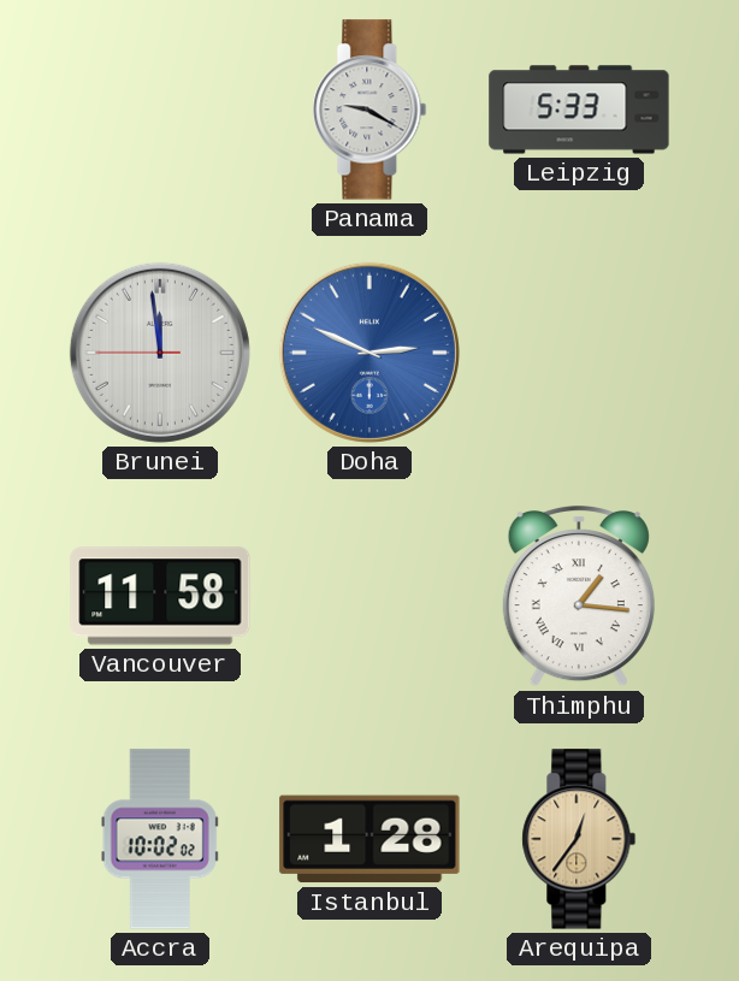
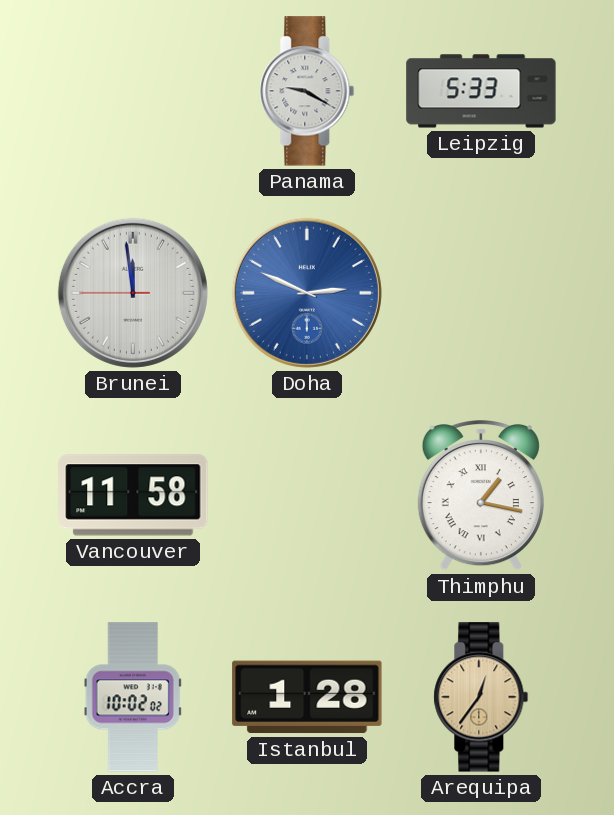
Thimphu: 1:16 -> 1:17
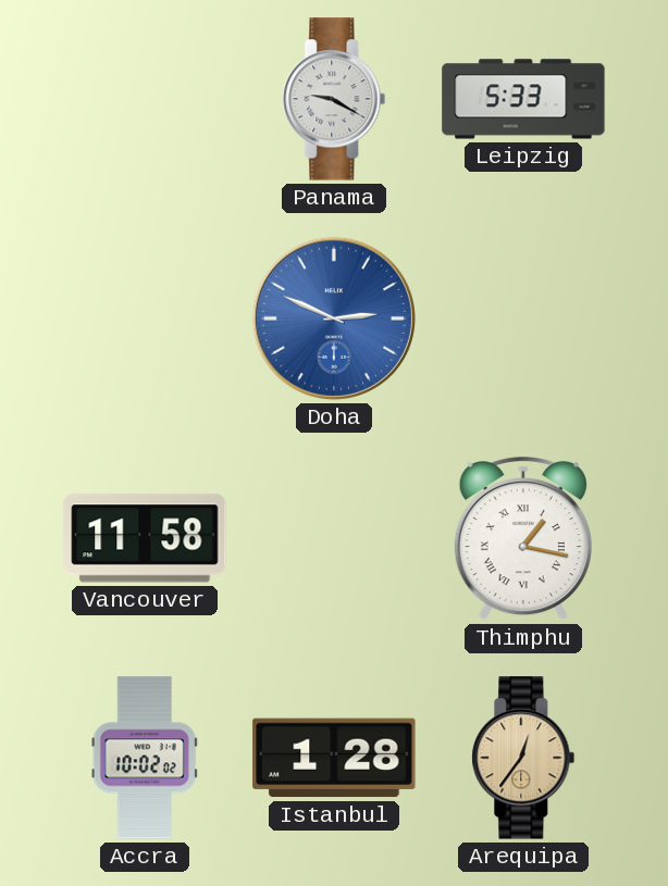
Brunei: 11:58 -> none
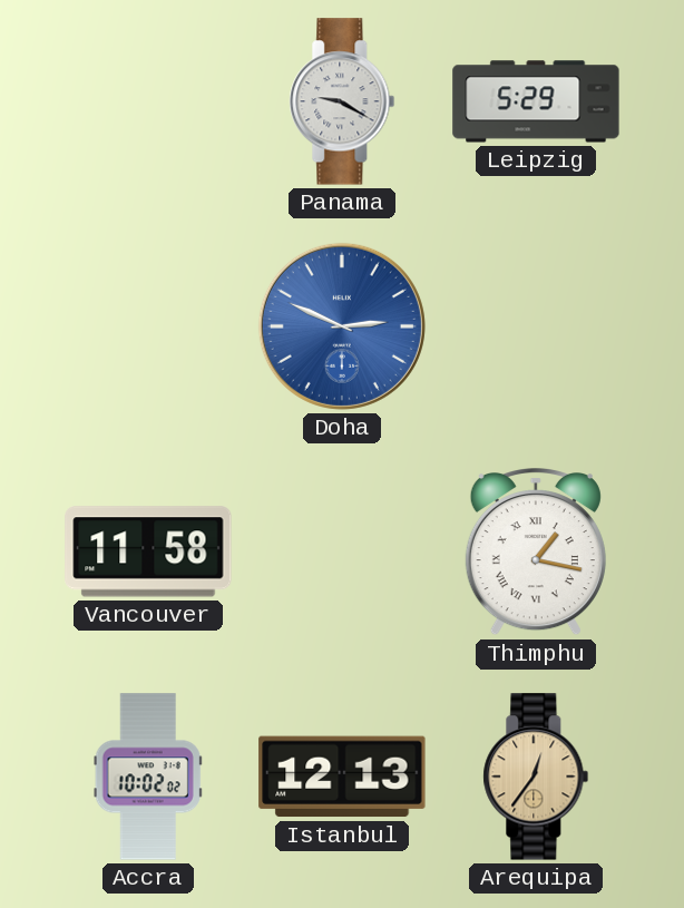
Leipzig: 5:33 -> 5:29
Istanbul: 1:28 -> 12:13
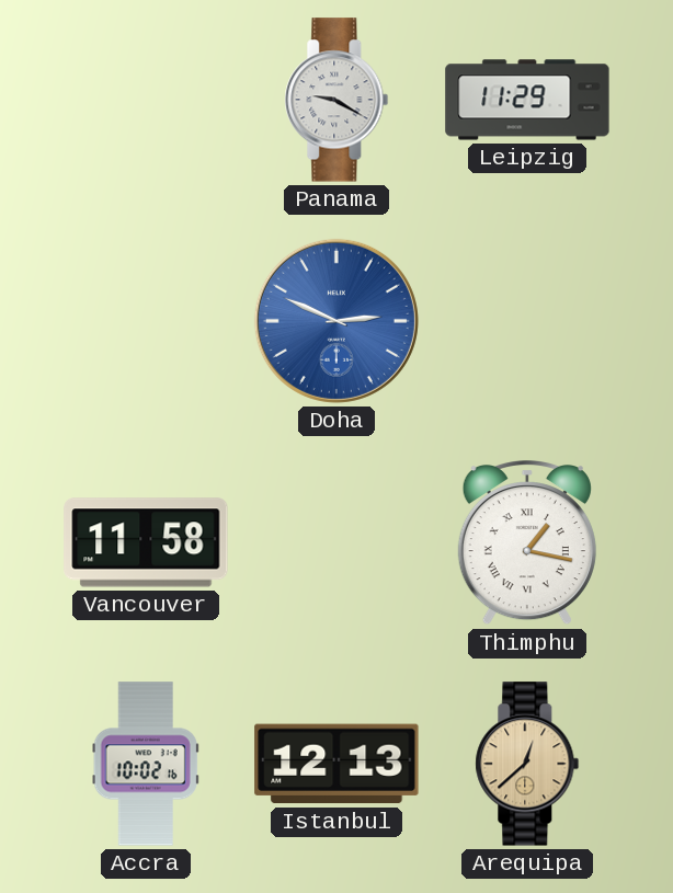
Leipzig: 5:29 -> 11:29
Accra: 10:02:02 -> 10:02:16
Arequipa: 12:36 -> 12:38
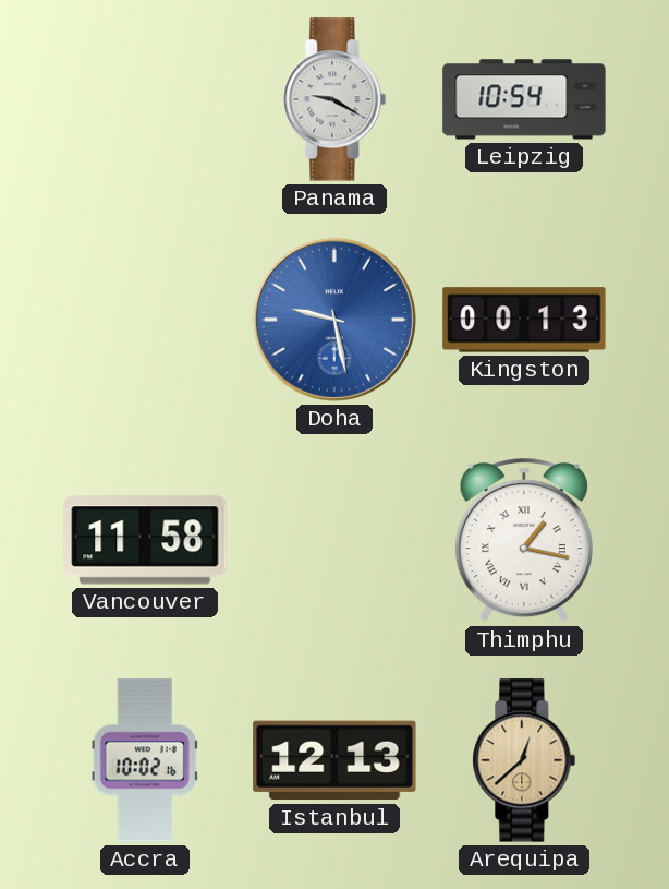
Leipzig: 11:29 -> 10:54
Doha: 2:49 -> 9:28
Kingston: none -> 00:13
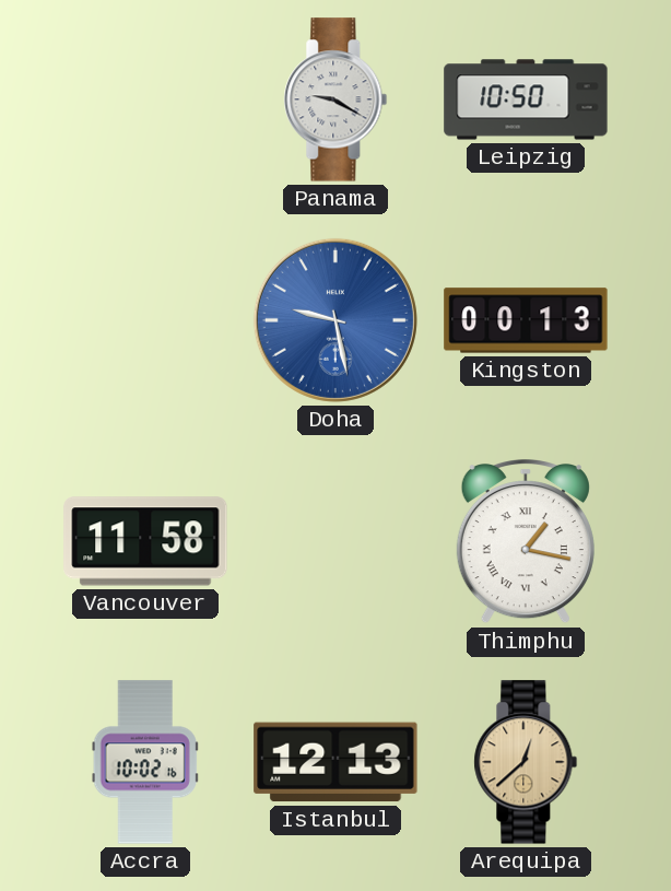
Leipzig: 10:54 -> 10:50
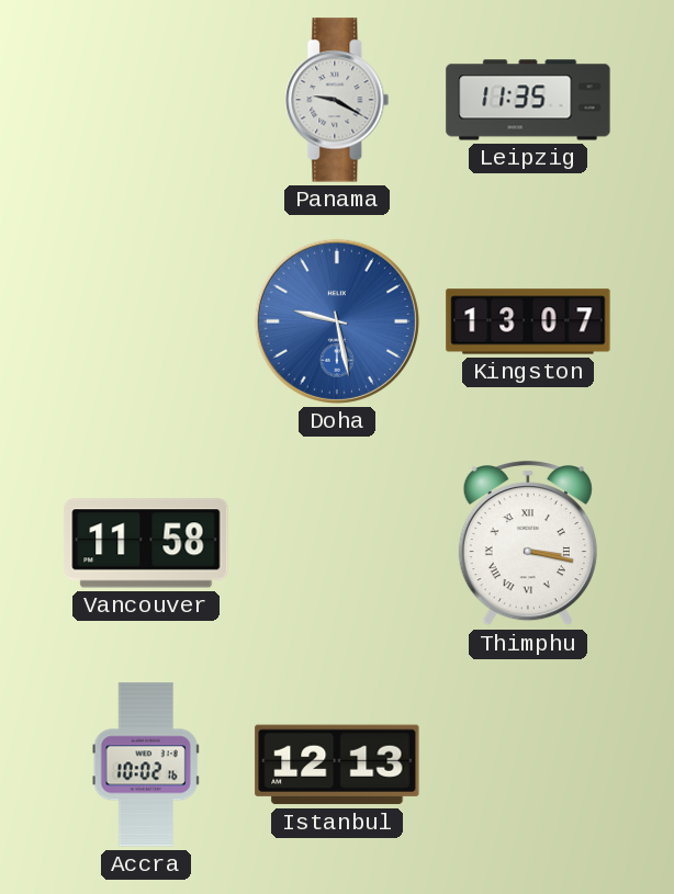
Leipzig: 10:50 -> 11:35
Kingston: 00:13 -> 13:07
Thimphu: 1:17 -> 3:17
Arequipa: 12:38 -> none
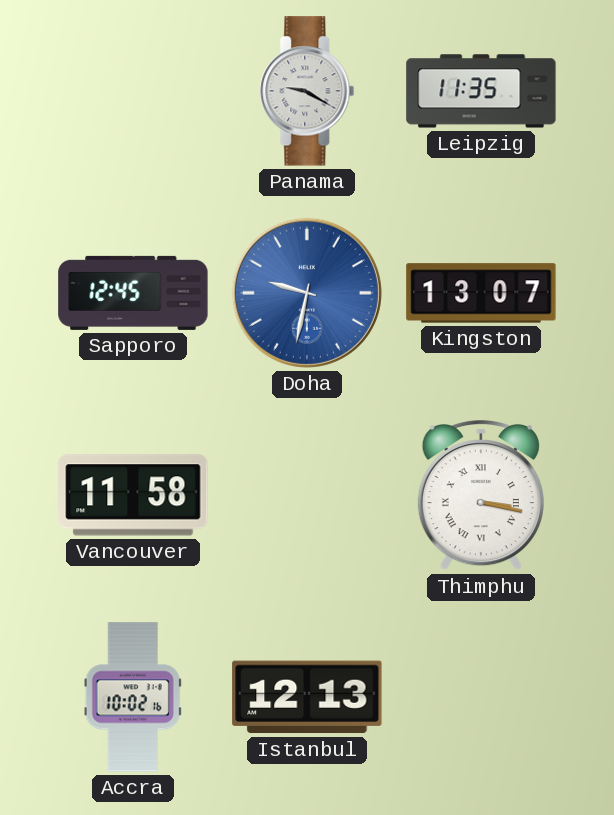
Sapporo: none -> 12:45
Doha: 9:28 -> 9:32
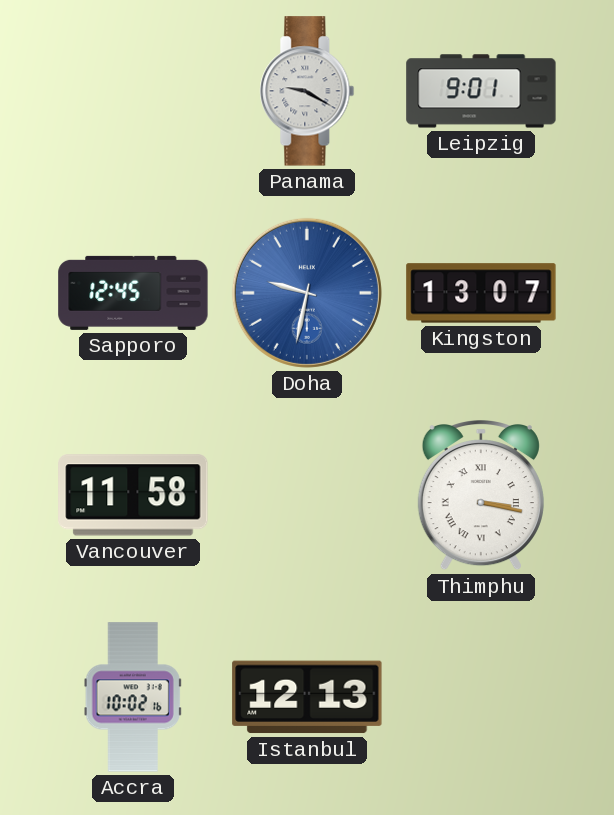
Leipzig: 11:35 -> 9:01
